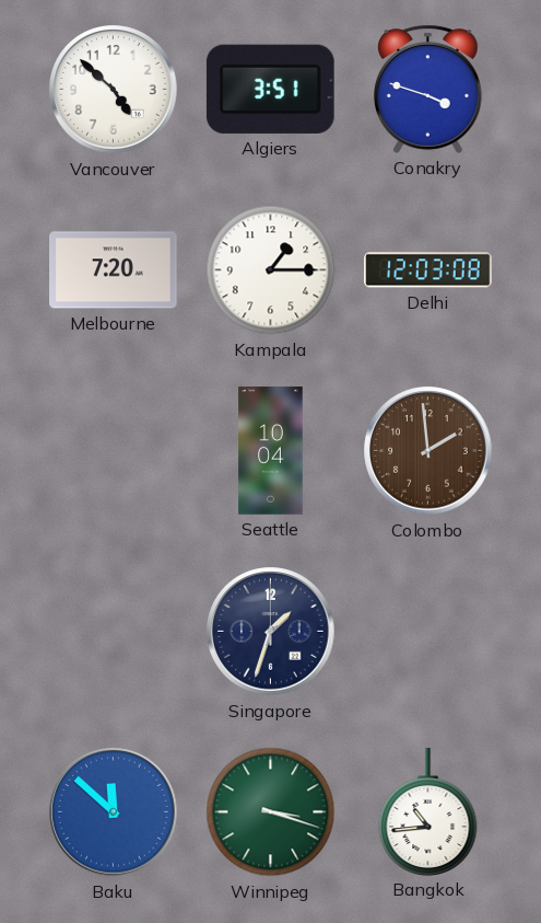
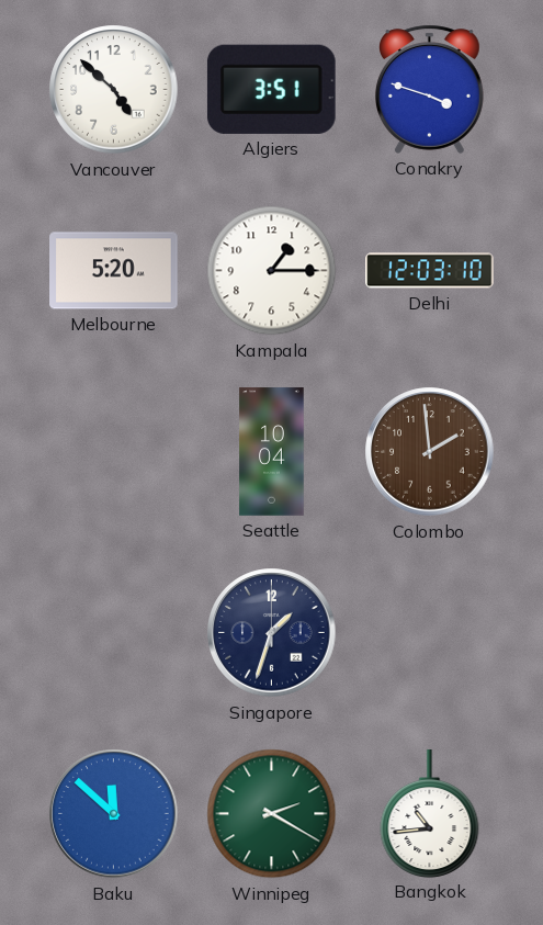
Melbourne: 7:20 -> 5:20
Delhi: 12:03:08 -> 12:03:10
Winnipeg: 3:18 -> 2:20
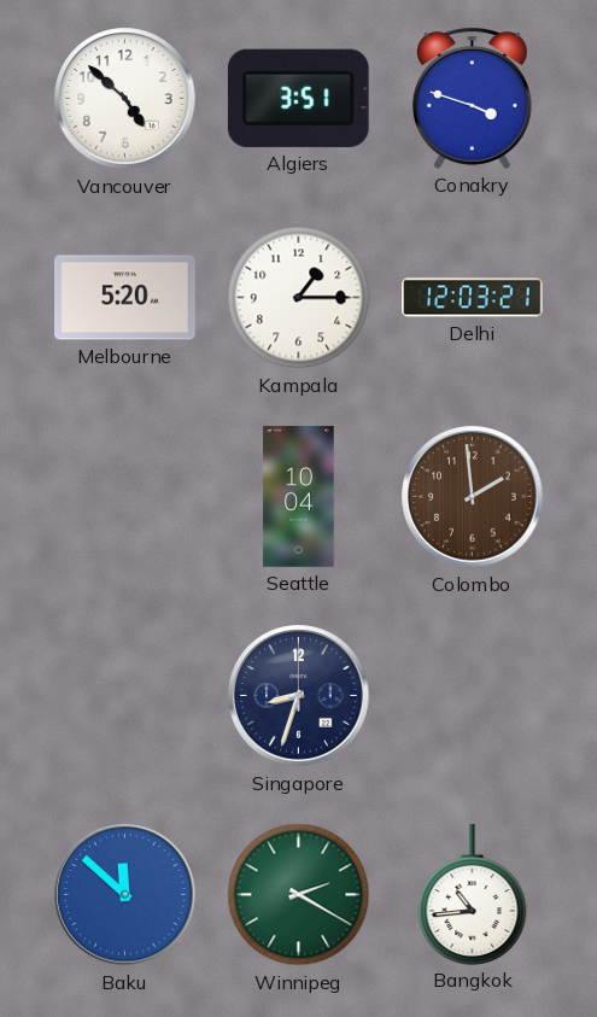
Delhi: 12:03:10 -> 12:03:21
Singapore: 1:33 -> 8:33
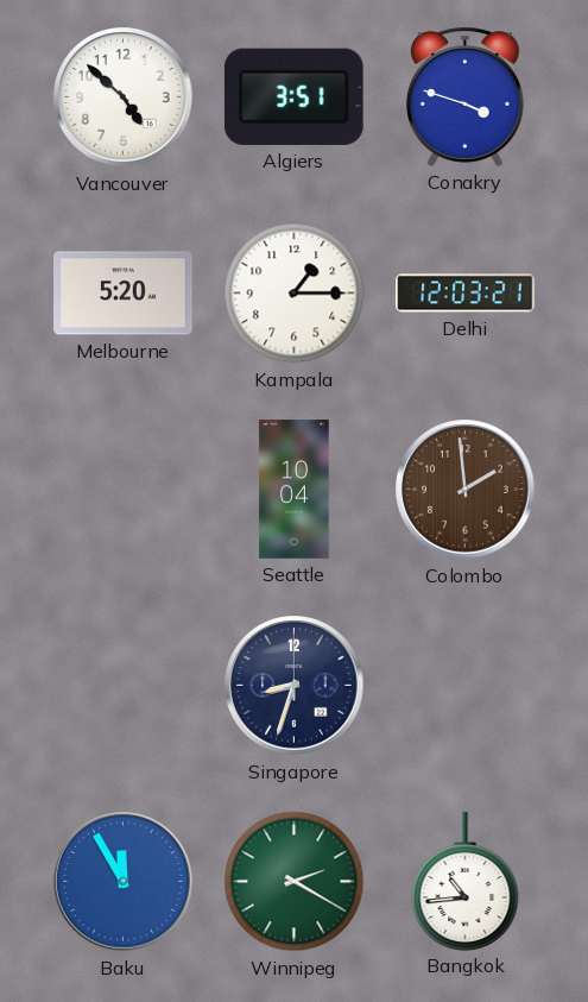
Baku: 11:52 -> 11:55
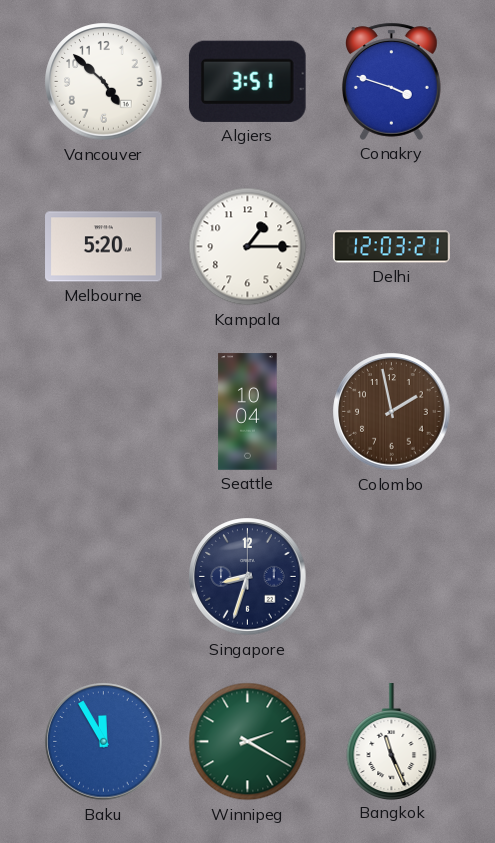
Colombo: 1:59 -> 1:58
Bangkok: 10:44 -> 11:26
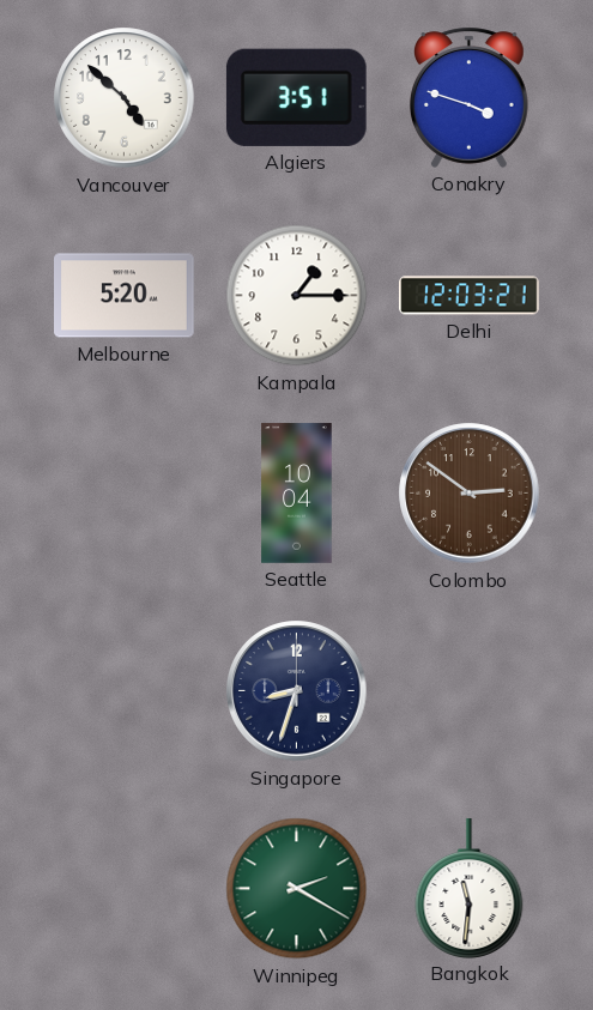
Colombo: 1:58 -> 2:51
Baku: 11:55 -> none
Bangkok: 11:26 -> 11:31
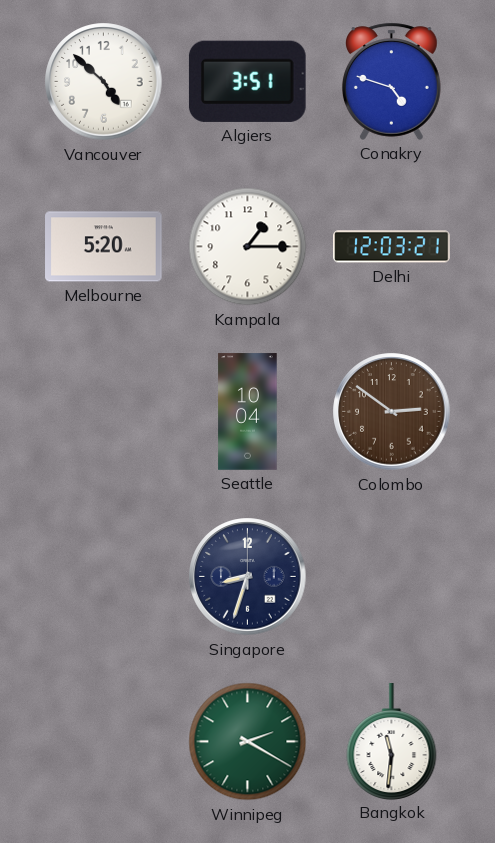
Conakry: 3:48 -> 4:48
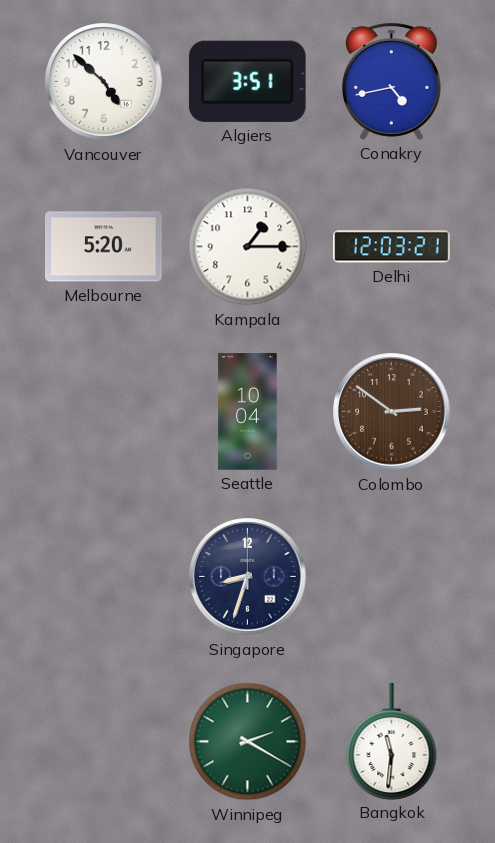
Conakry: 4:48 -> 4:43
